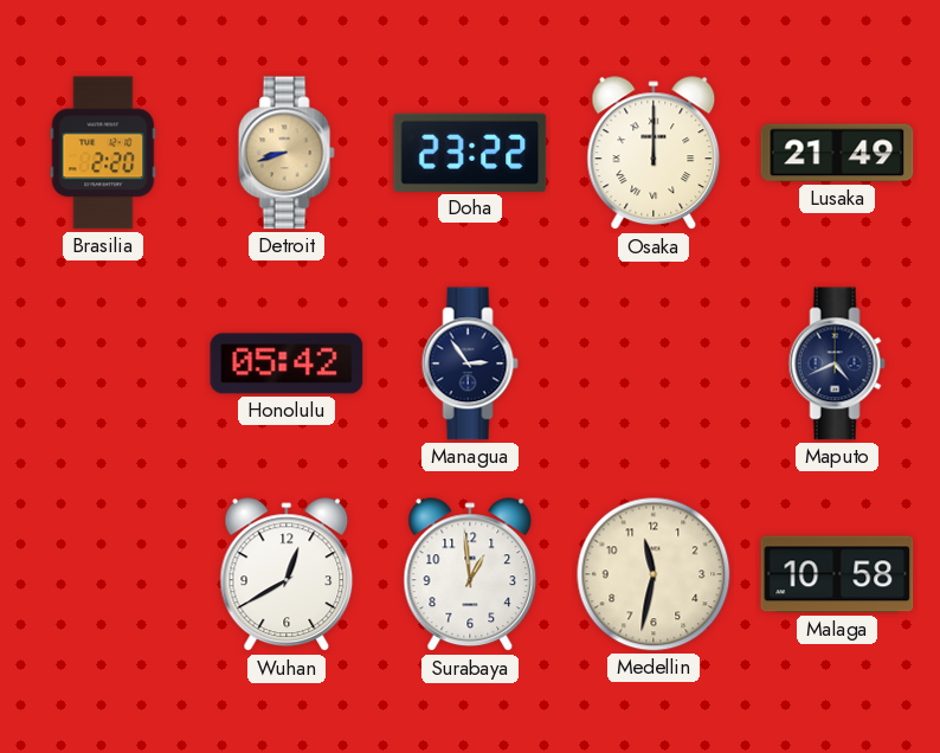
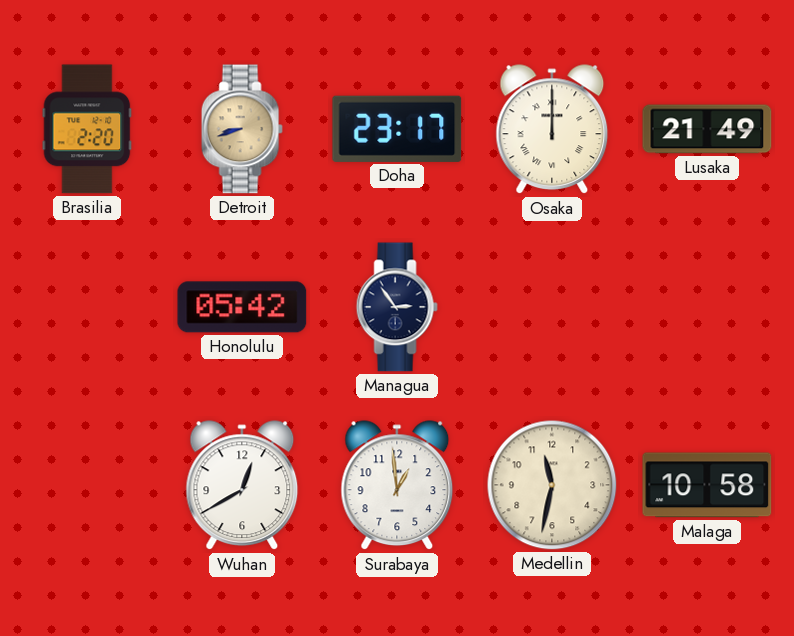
Doha: 23:22 -> 23:17
Maputo: 4:41 -> none
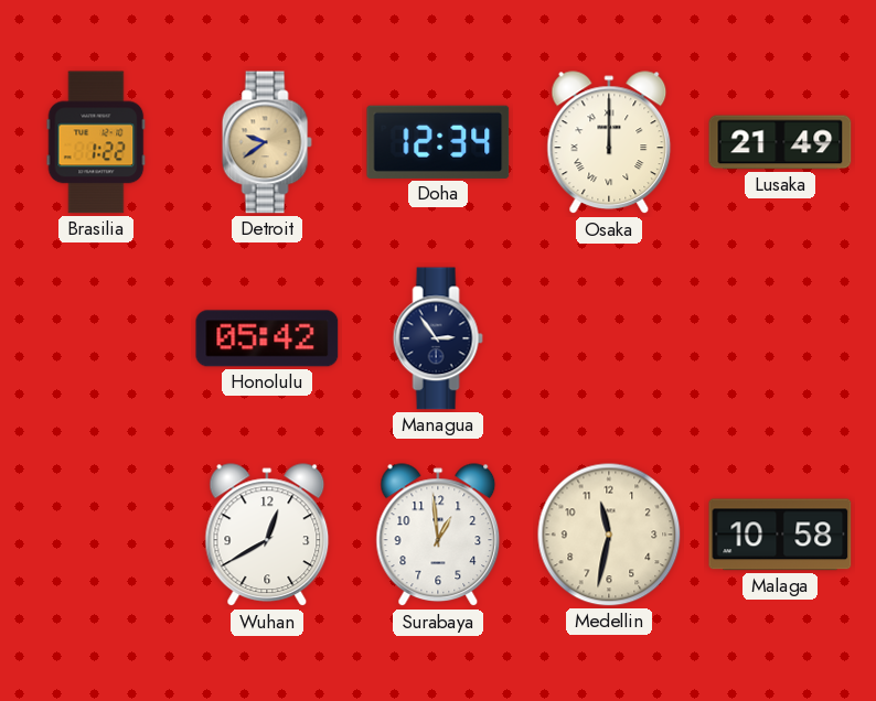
Brasilia: 2:20 -> 1:22
Detroit: 8:42 -> 9:39
Doha: 23:17 -> 12:34
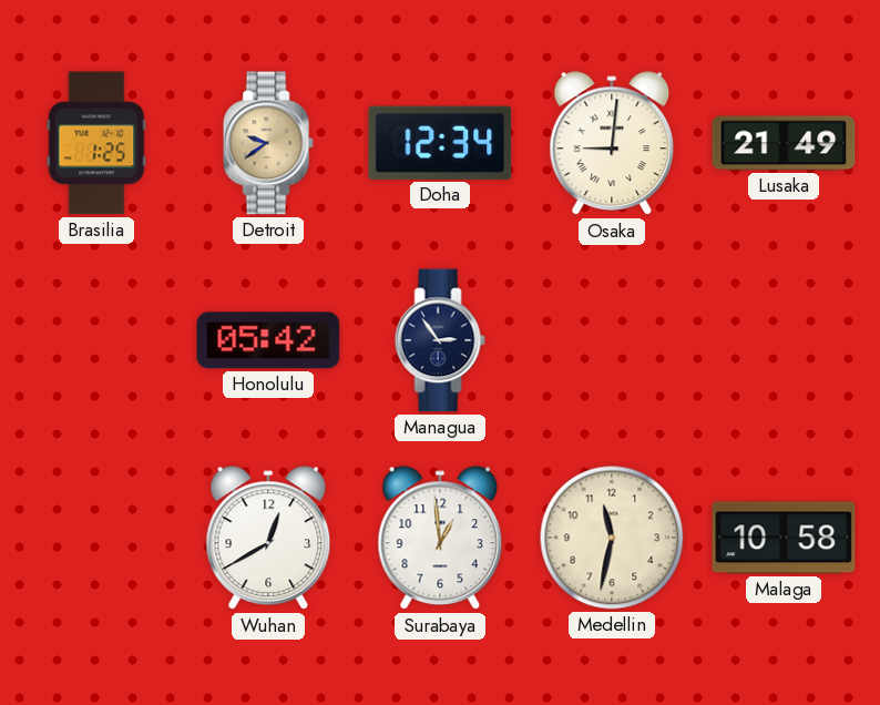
Brasilia: 1:22 -> 1:25
Osaka: 12:00 -> 9:01
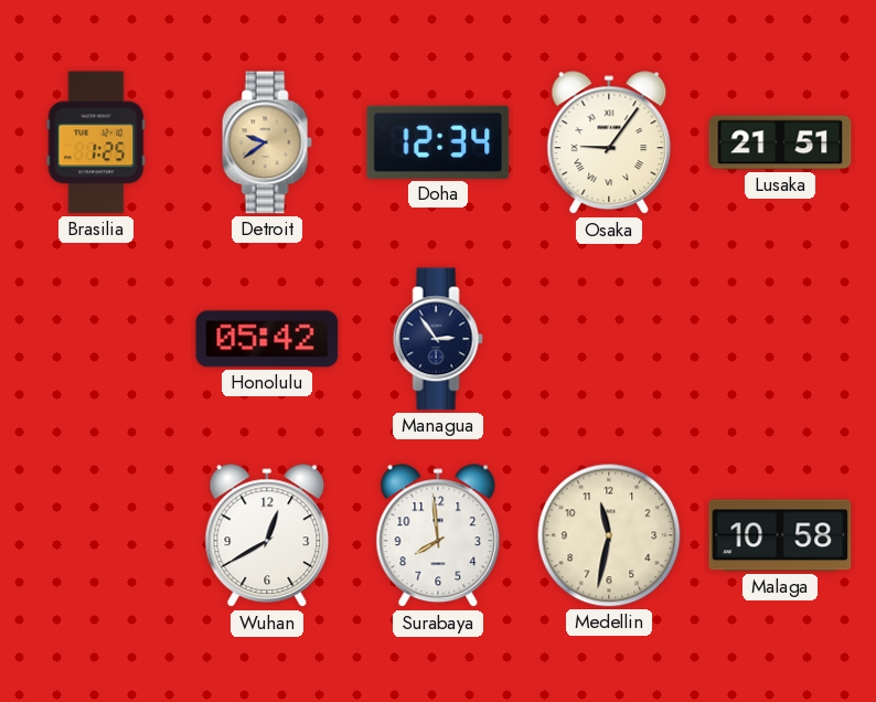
Osaka: 9:01 -> 9:06
Lusaka: 21:49 -> 21:51
Surabaya: 12:59 -> 7:59
